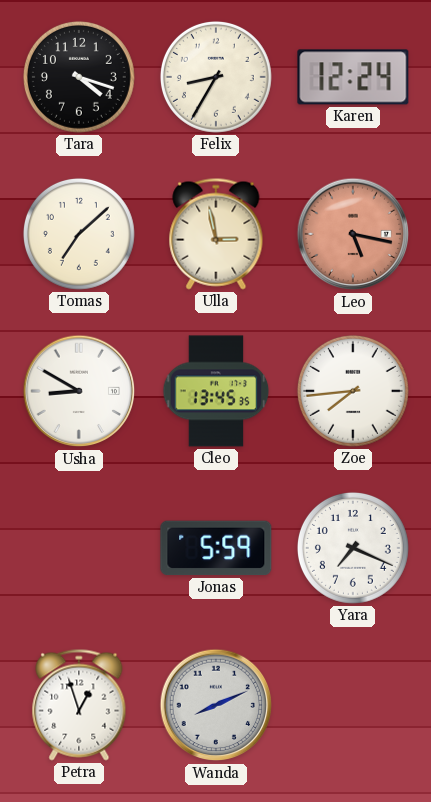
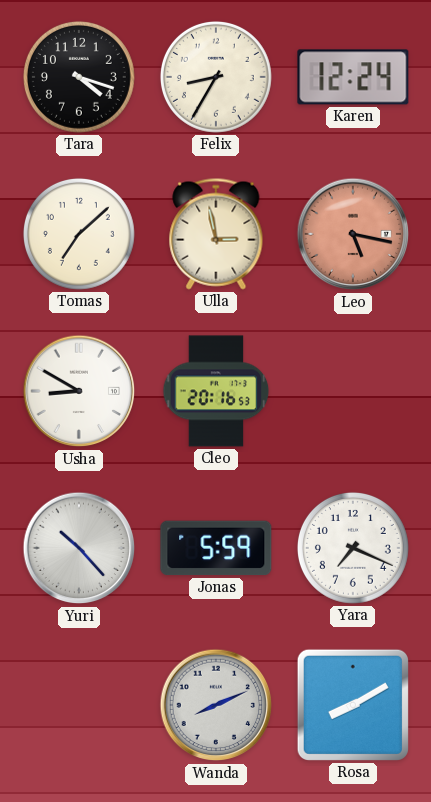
Cleo: 13:45 -> 20:16
Zoe: 7:44 -> none
Yuri: none -> 10:23
Petra: 12:57 -> none
Rosa: none -> 8:10
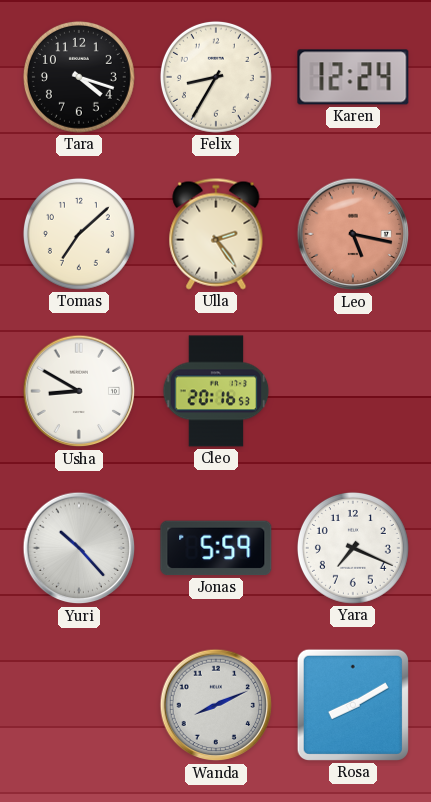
Ulla: 2:58 -> 2:24
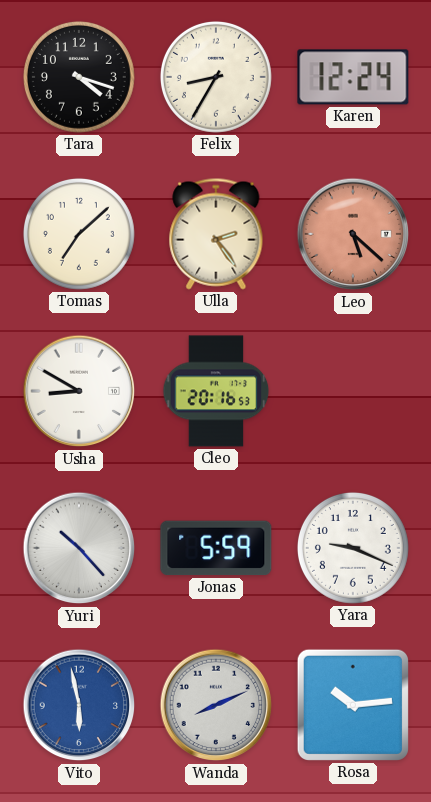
Leo: 5:17 -> 5:22
Yara: 7:19 -> 9:19
Vito: none -> 5:58
Rosa: 8:10 -> 10:14
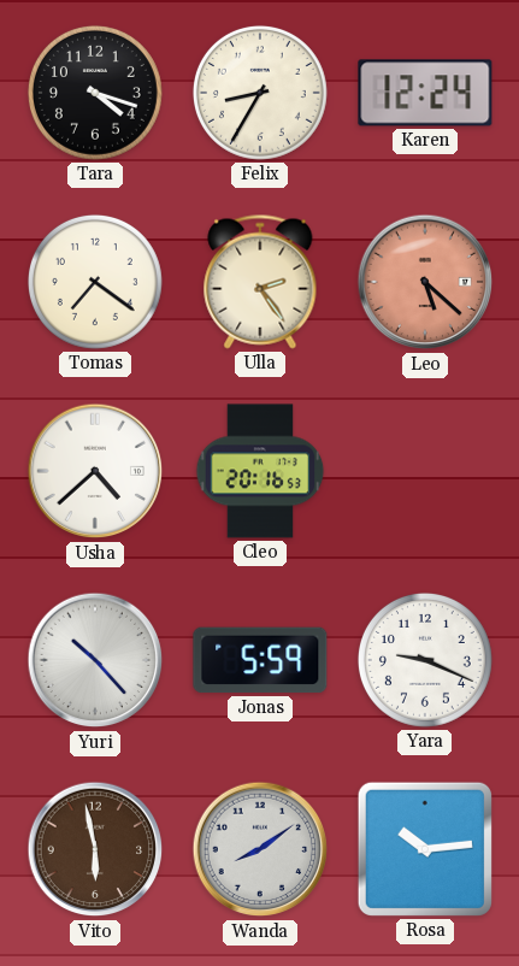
Tomas: 7:08 -> 7:21
Usha: 8:50 -> 4:38
Vito dial: blue -> brown
Wanda: 8:11 -> 8:09
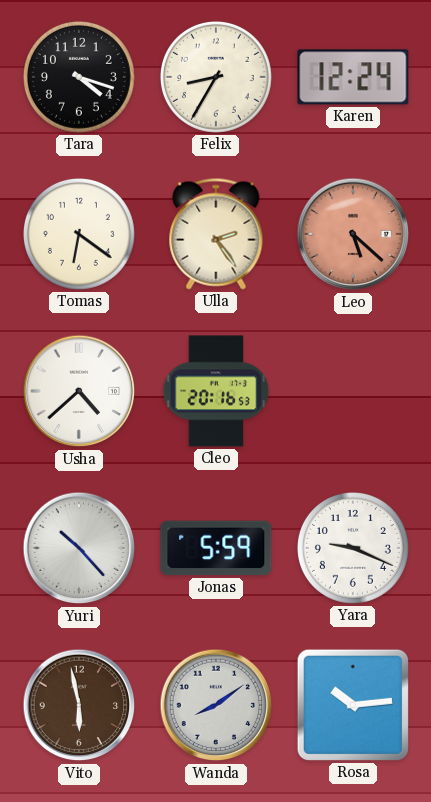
Tomas: 7:21 -> 6:21
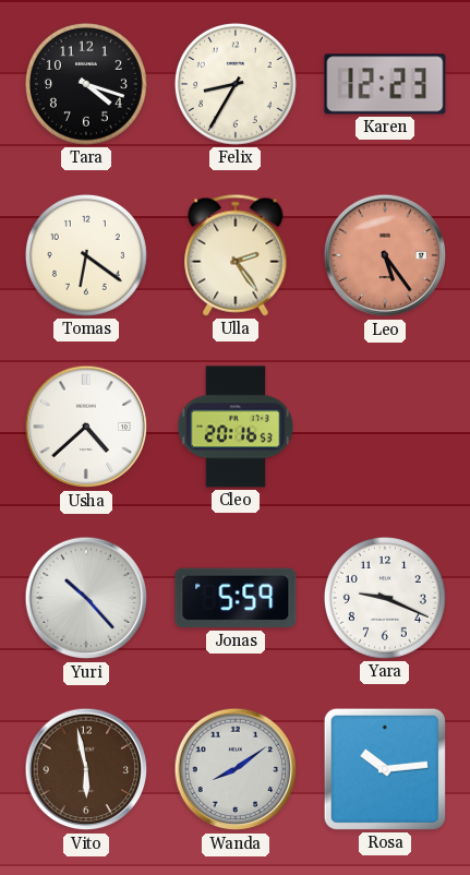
Karen: 12:24 -> 12:23
Leo: 5:22 -> 5:24
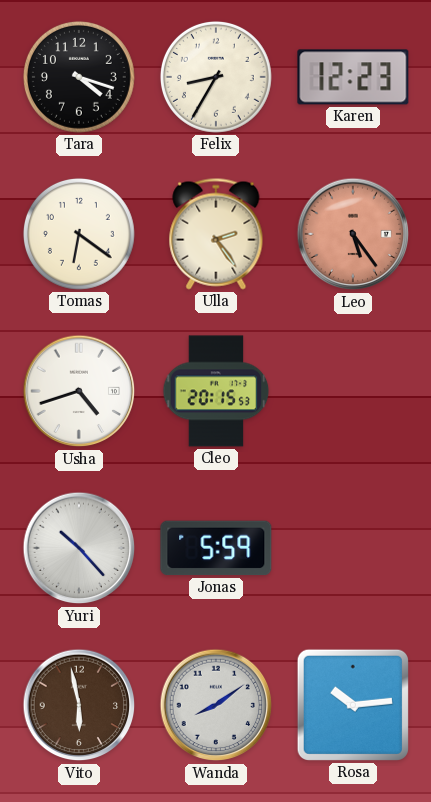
Usha: 4:38 -> 4:42
Cleo: 20:16 -> 20:15
Yara: 9:19 -> none
